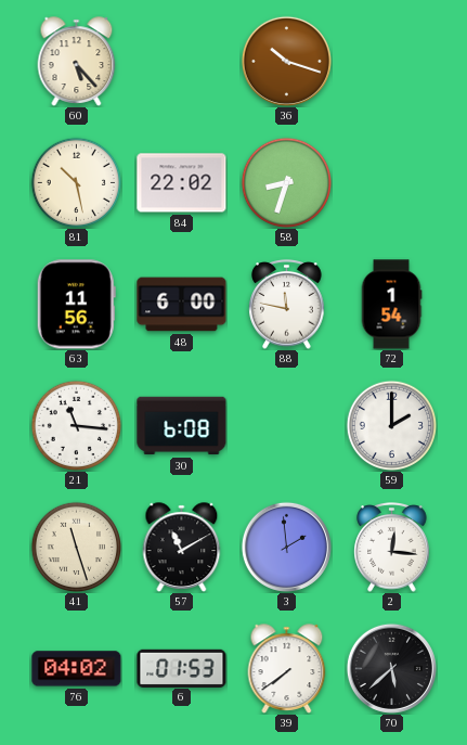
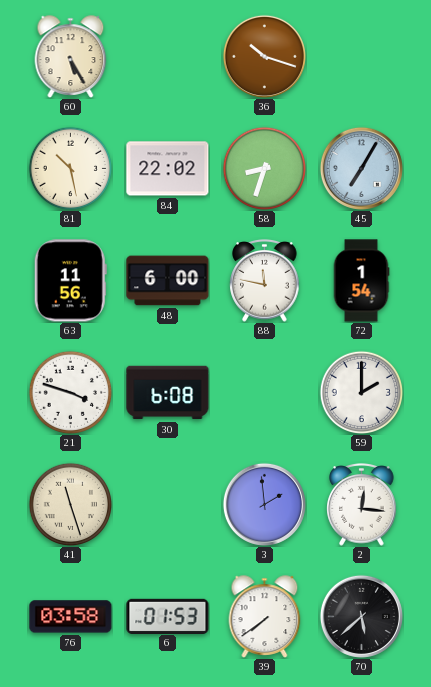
60: 5:23 -> 5:25
45: none -> 7:05
21: 11:16 -> 3:48
57: 11:10 -> none
76: 04:02 -> 03:58
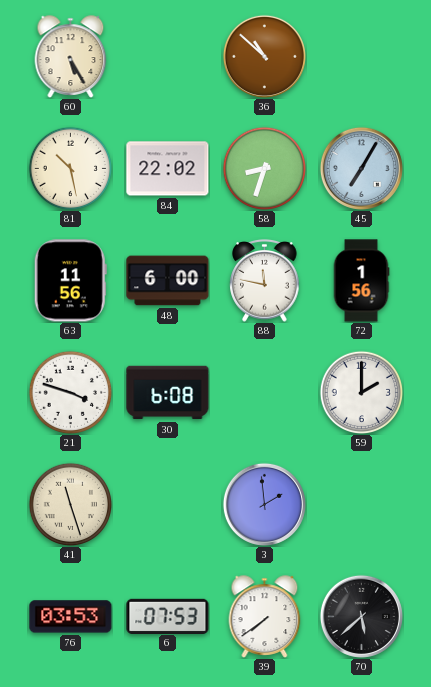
36: 10:18 -> 10:52
72: 1:54 -> 1:56
2: 12:16 -> none
76: 03:58 -> 03:53
6: 01:53 -> 07:53
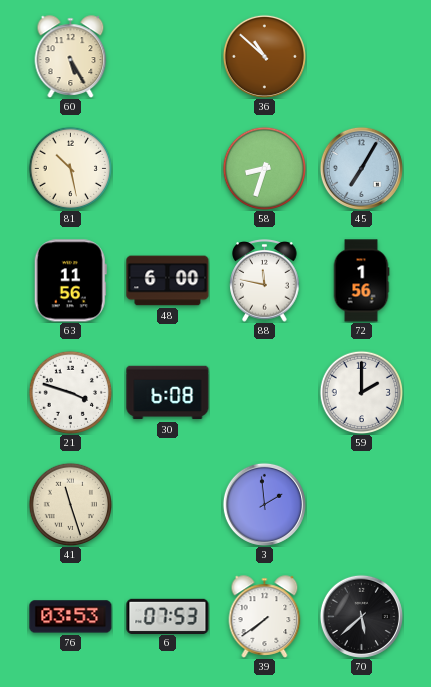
84: 22:02 -> none
